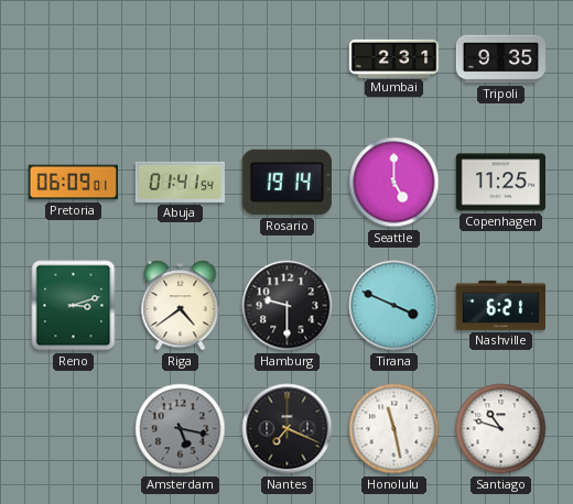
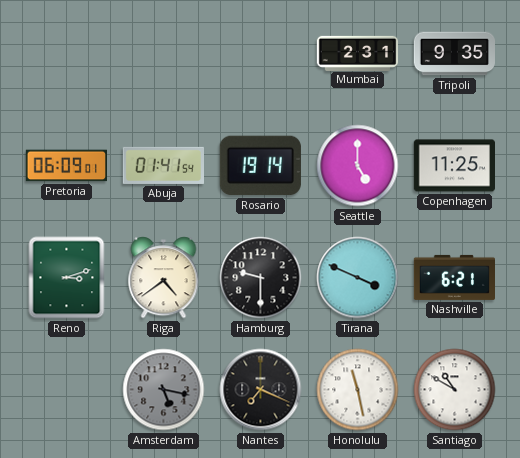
Santiago: 10:48 -> 10:50
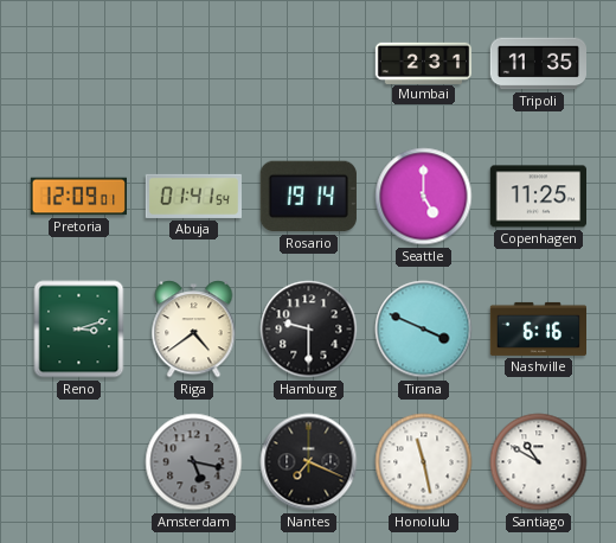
Tripoli: 9:35 -> 11:35
Pretoria: 06:09 -> 12:09
Nashville: 6:21 -> 6:16
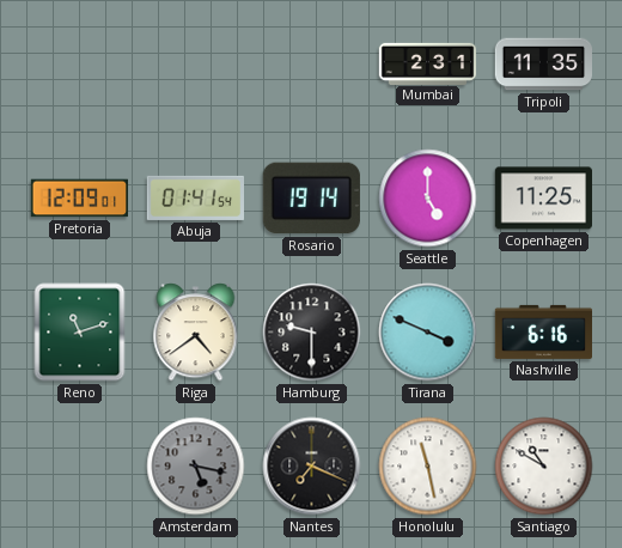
Reno: 3:12 -> 11:12
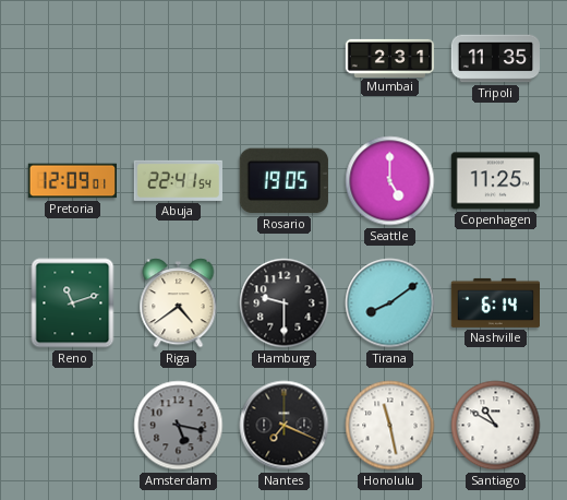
Abuja: 01:41 -> 22:41
Rosario: 19:14 -> 19:05
Tirana: 3:49 -> 8:09
Nashville: 6:16 -> 6:14
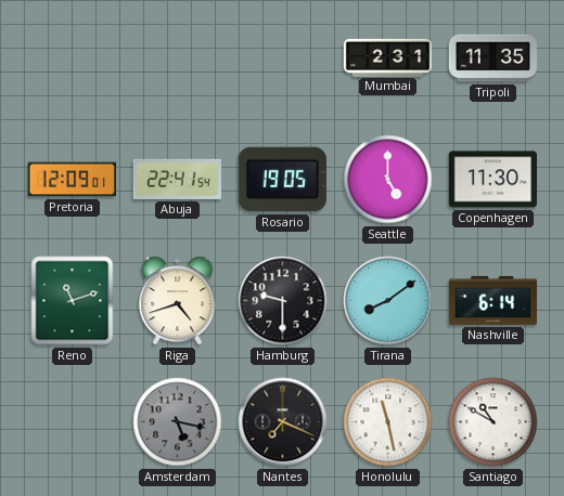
Copenhagen: 11:25 -> 11:30
Riga: 4:39 -> 4:42
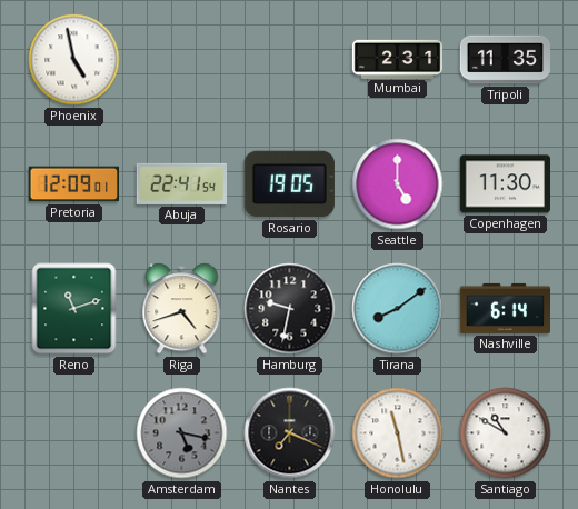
Phoenix: none -> 4:58
Hamburg: 9:30 -> 9:32
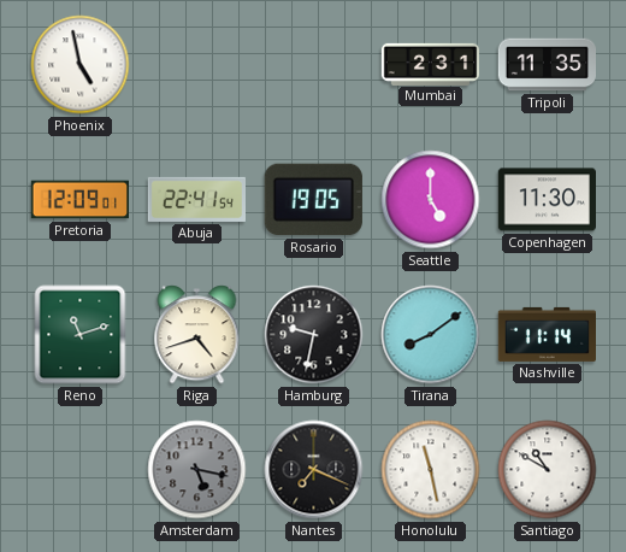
Nashville: 6:14 -> 11:14
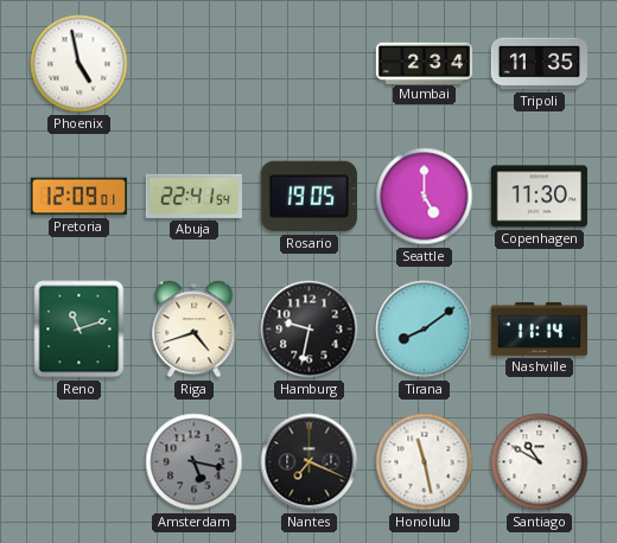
Mumbai: 2:31 -> 2:34
